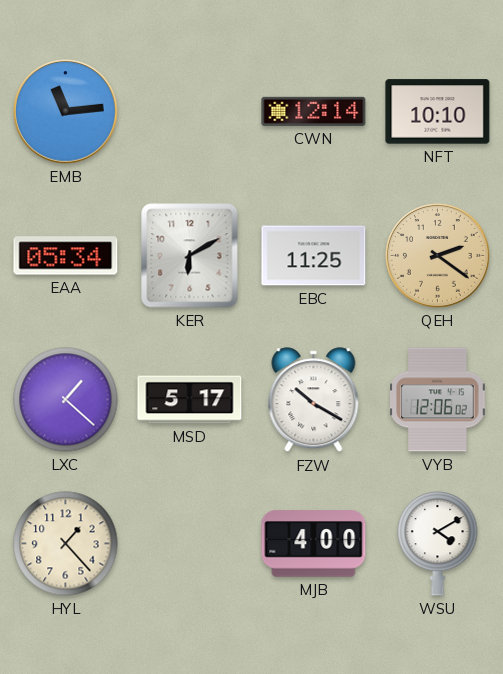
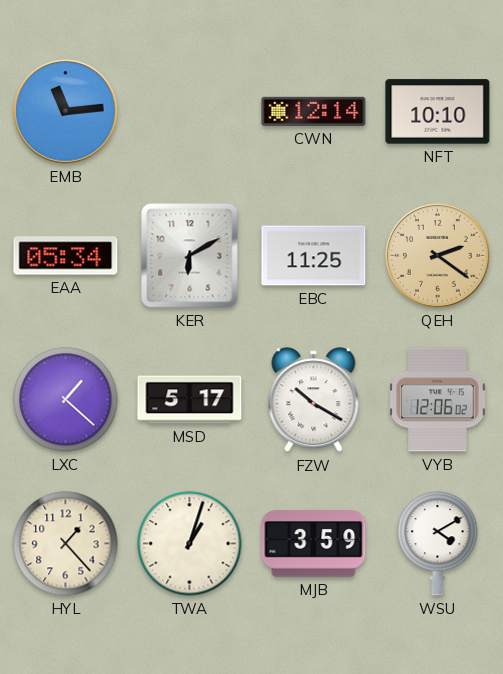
TWA: none -> 1:03
MJB: 4:00 -> 3:59
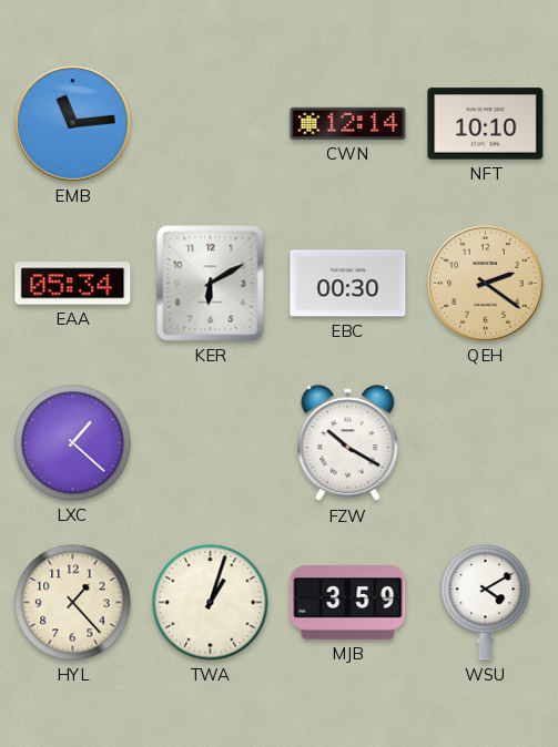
EBC: 11:25 -> 00:30
MSD: 5:17 -> none
VYB: 12:06 -> none
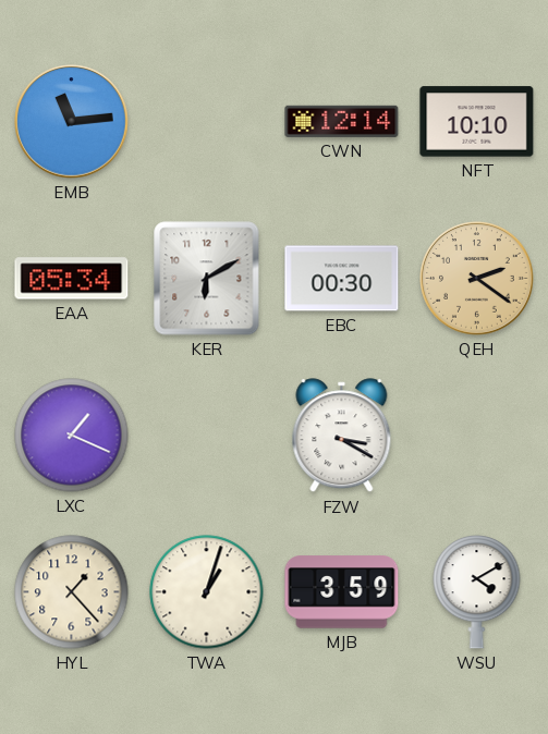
LXC: 1:22 -> 1:19
FZW: 10:20 -> 3:20
